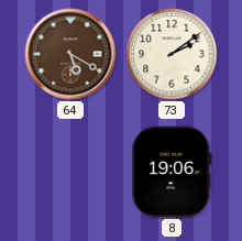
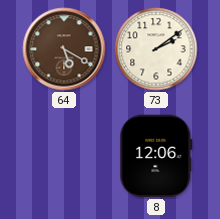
8: 19:06 -> 12:06
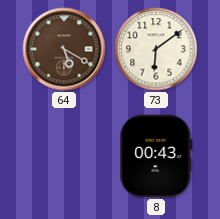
73: 2:09 -> 6:09
8: 12:06 -> 00:43
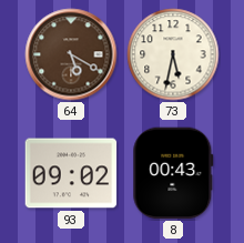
73: 6:09 -> 5:32
93: none -> 09:02
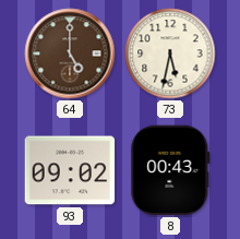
64: 5:20 -> 5:00
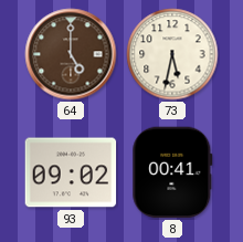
8: 00:43 -> 00:41
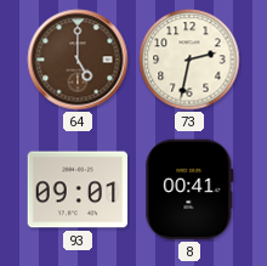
73: 5:32 -> 2:32
93: 09:02 -> 09:01
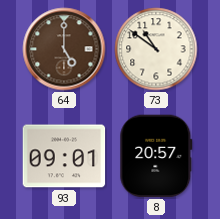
73: 2:32 -> 10:51
8: 00:41 -> 20:57
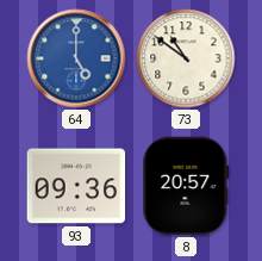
64 dial: brown -> blue
93: 09:01 -> 09:36
